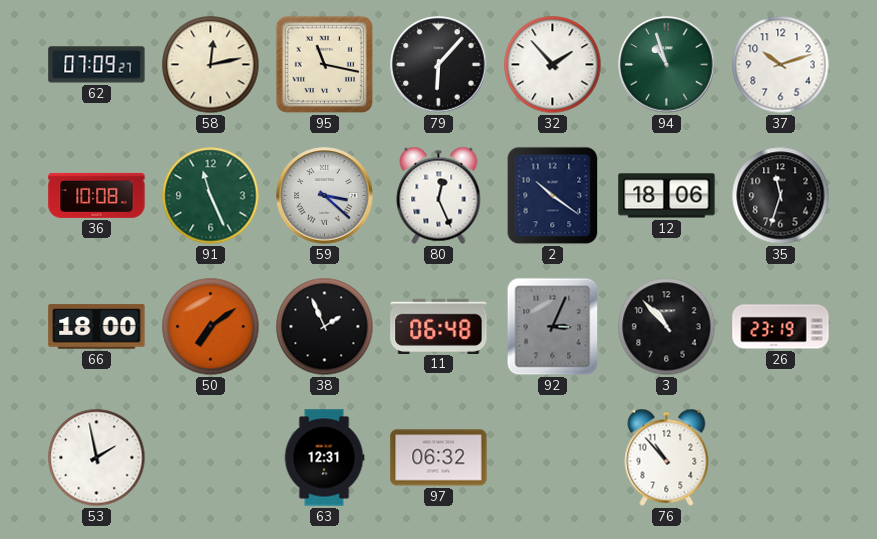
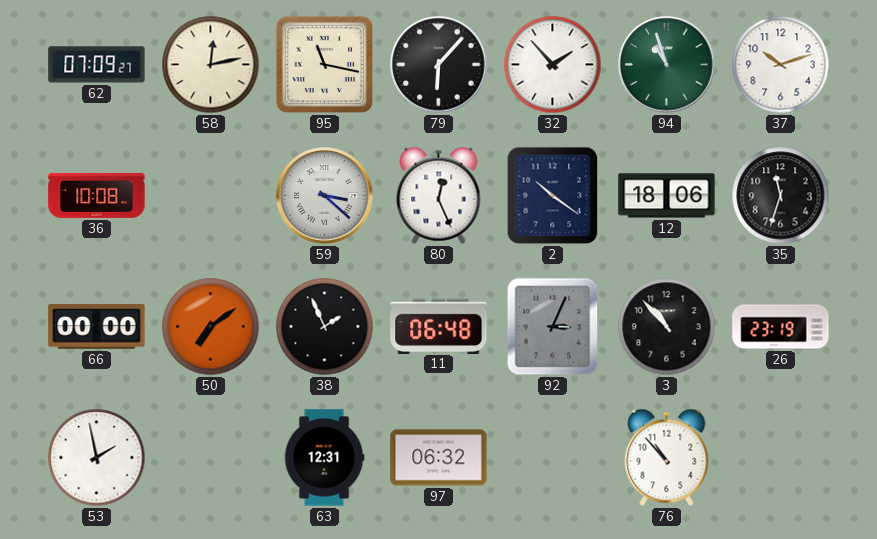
91: 11:26 -> none
66: 18:00 -> 00:00
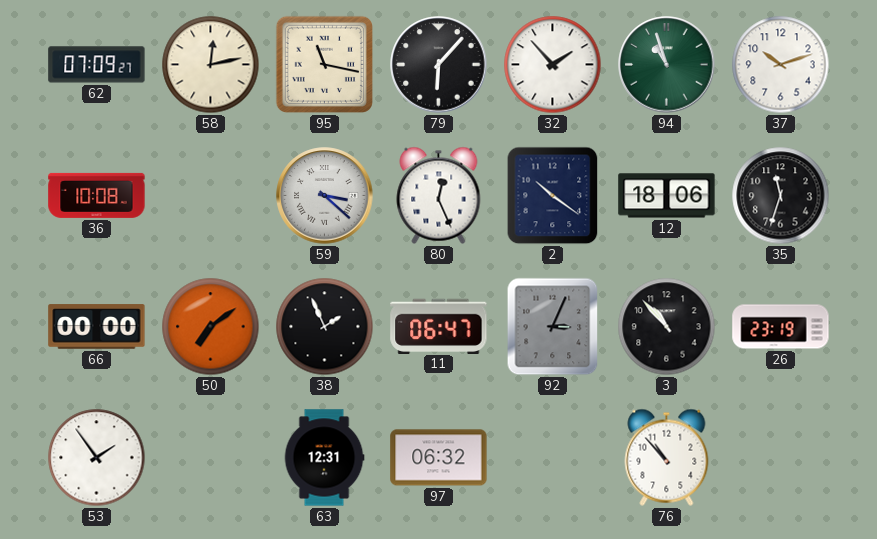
11: 06:48 -> 06:47
53: 1:58 -> 1:54
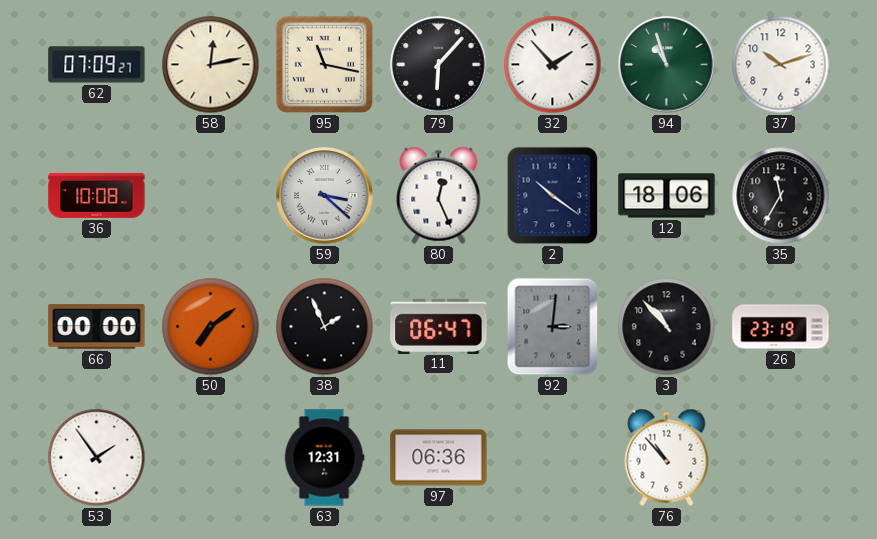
35: 11:33 -> 11:35
92: 3:04 -> 3:01
97: 06:32 -> 06:36
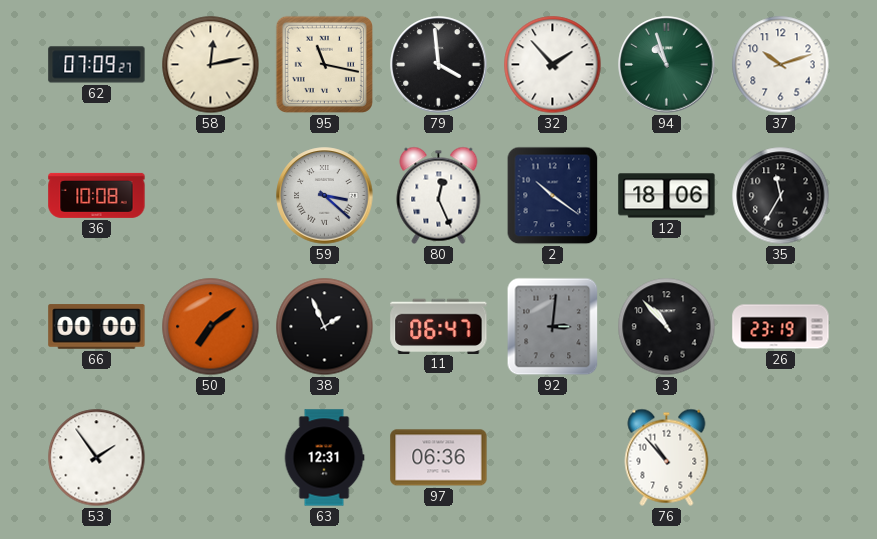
79: 6:07 -> 3:59
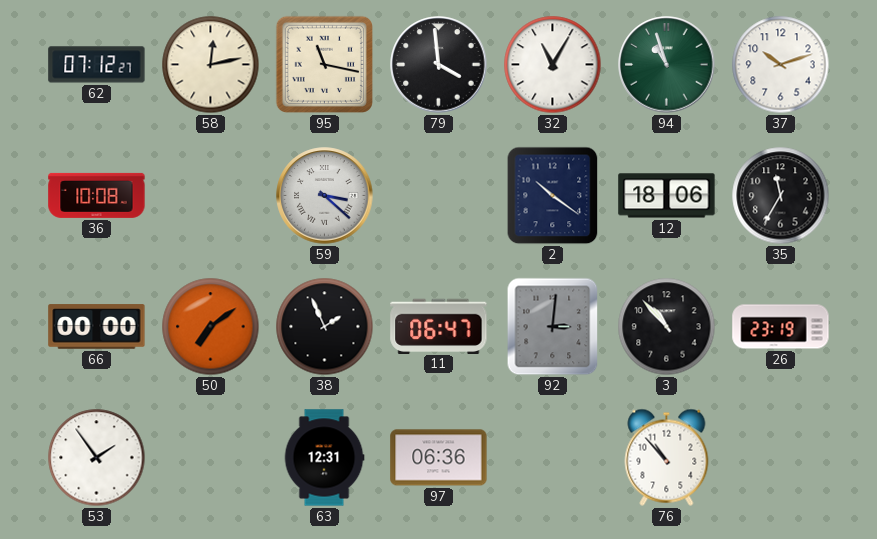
62: 07:09 -> 07:12
32: 1:53 -> 11:05
80: 12:26 -> none
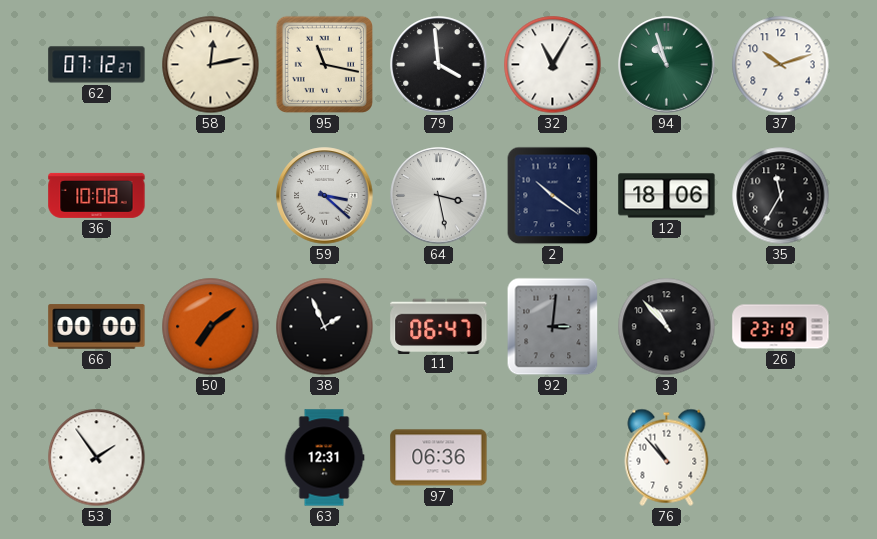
64: none -> 3:28
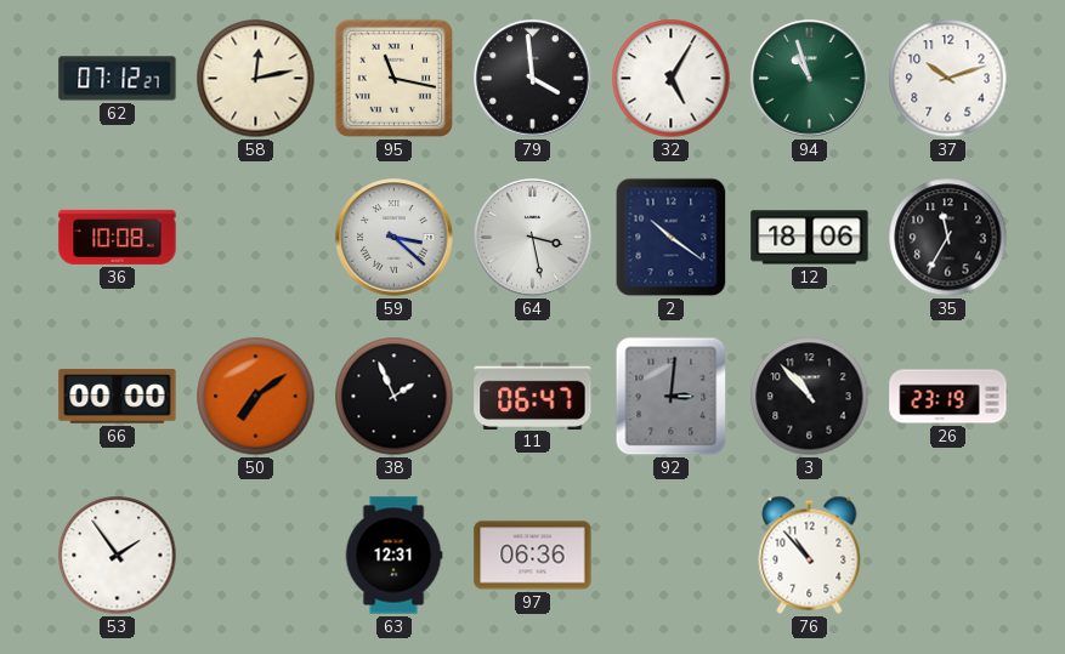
32: 11:05 -> 5:05
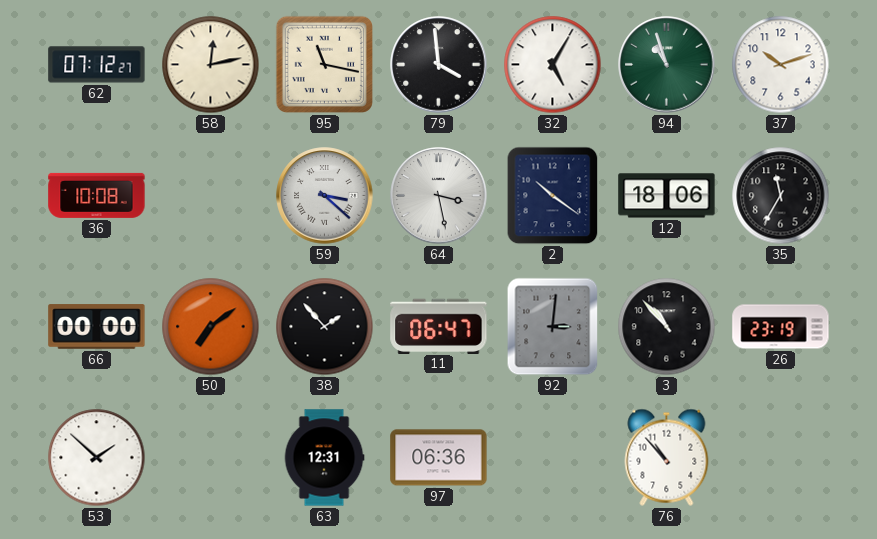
38: 1:56 -> 1:53
53: 1:54 -> 1:52
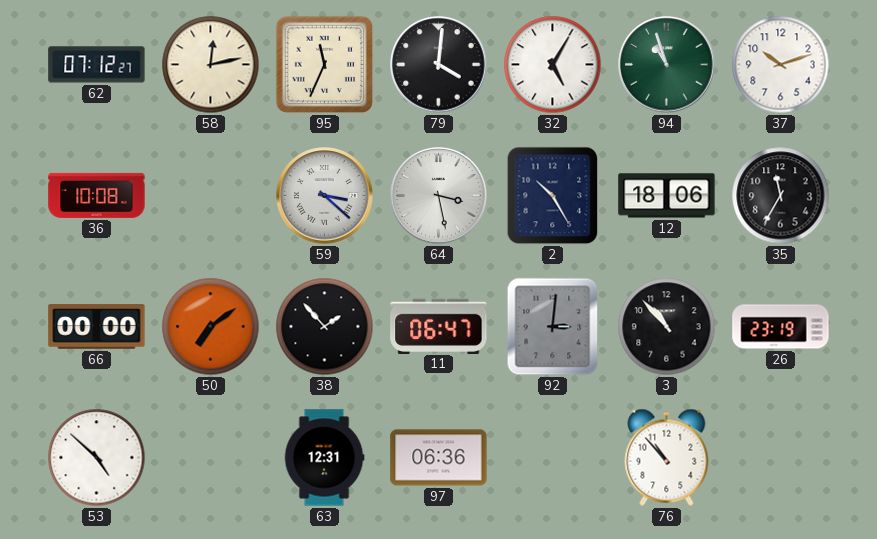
95: 11:17 -> 11:34
79: 3:59 -> 4:01
2: 10:21 -> 10:25
53: 1:52 -> 4:52
